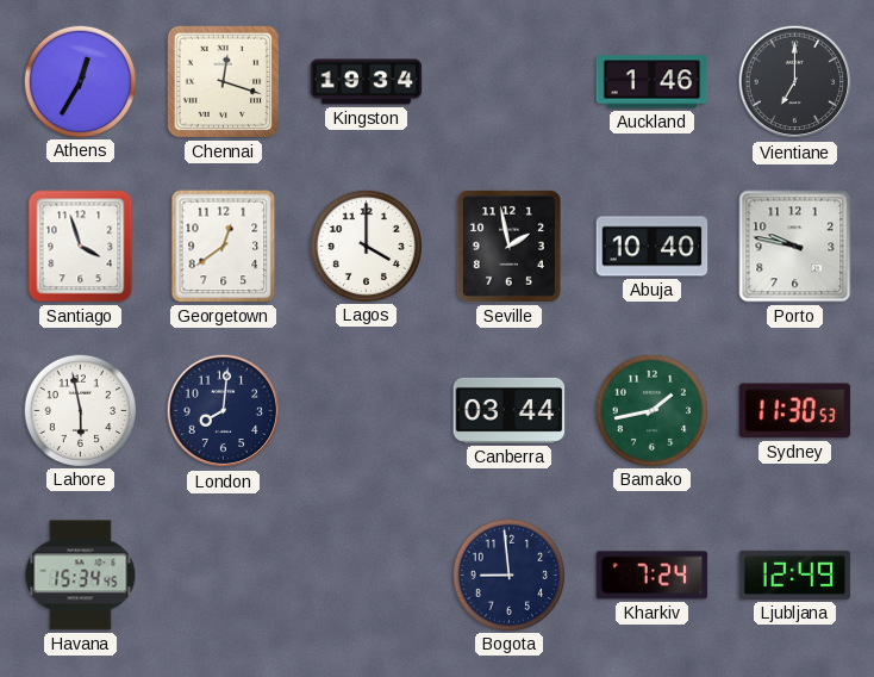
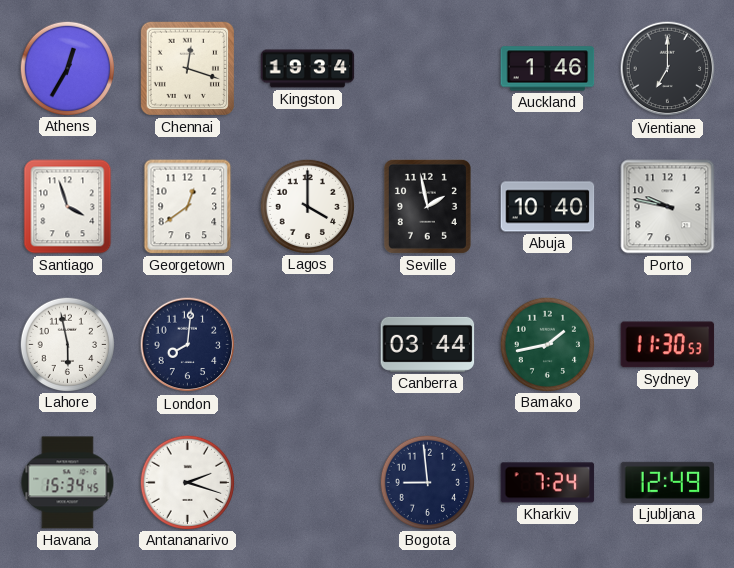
Antananarivo: none -> 2:18
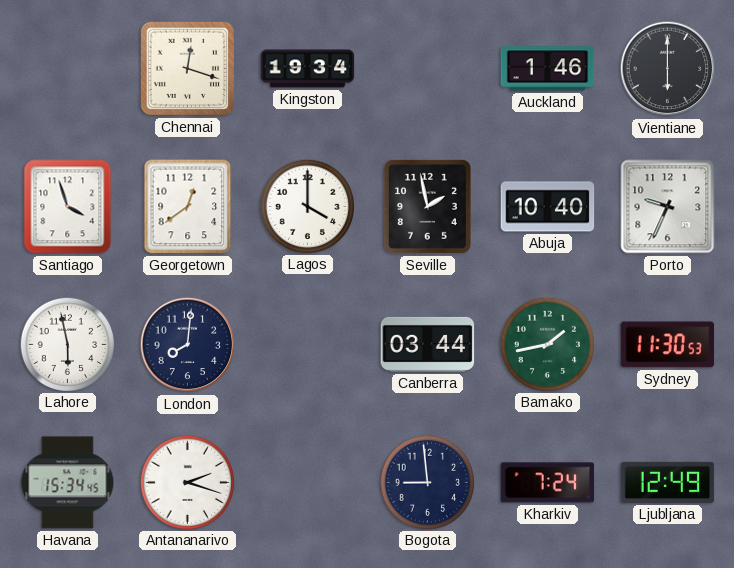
Athens: 12:35 -> none
Vientiane: 7:00 -> 6:00
Porto: 9:47 -> 9:34
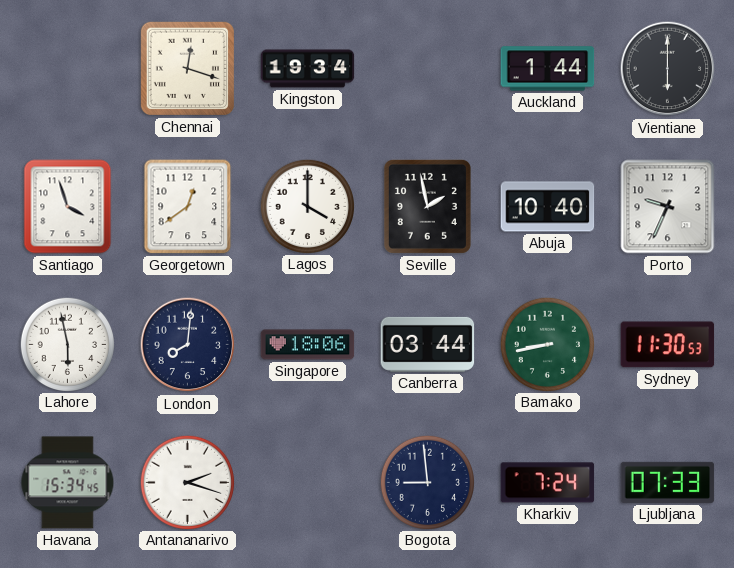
Auckland: 1:46 -> 1:44
Singapore: none -> 18:06
Bamako: 1:43 -> 8:43
Ljubljana: 12:49 -> 07:33
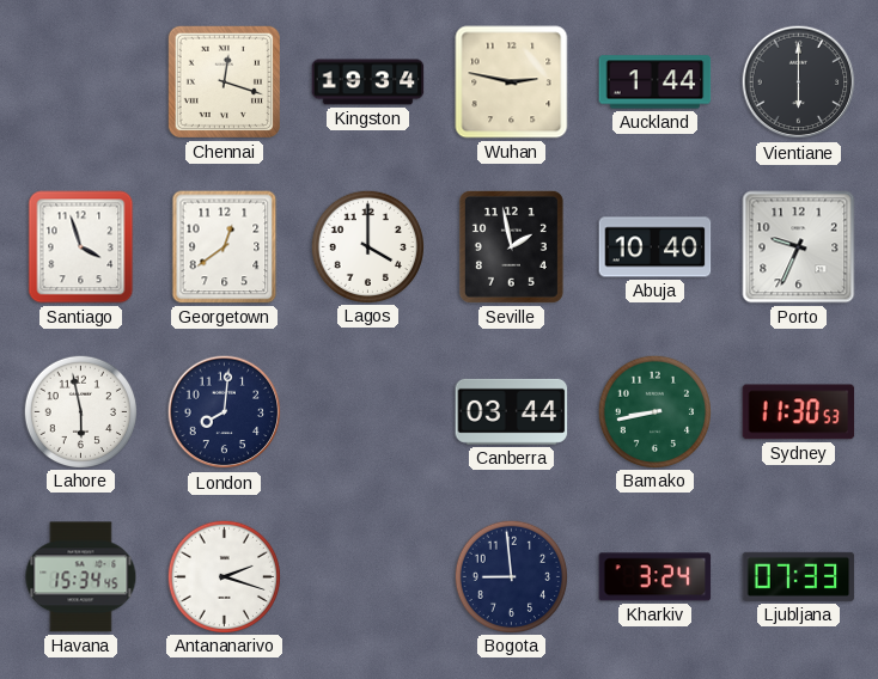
Wuhan: none -> 2:47
Singapore: 18:06 -> none
Kharkiv: 7:24 -> 3:24
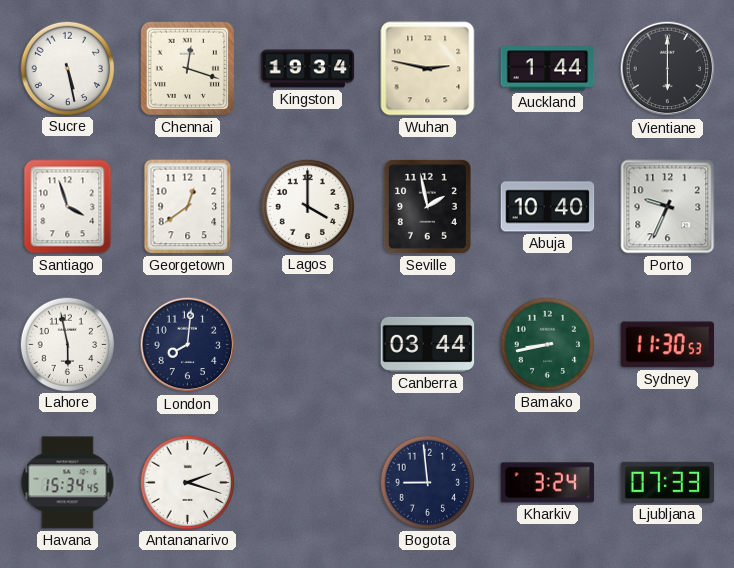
Sucre: none -> 5:28
